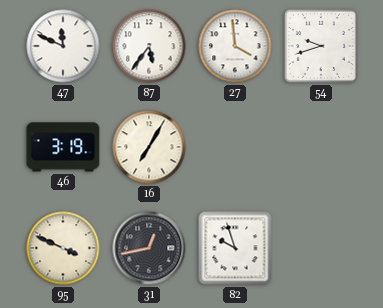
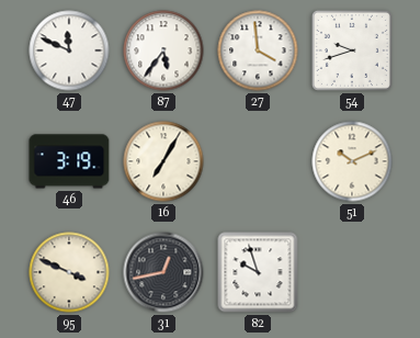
51: none -> 10:11
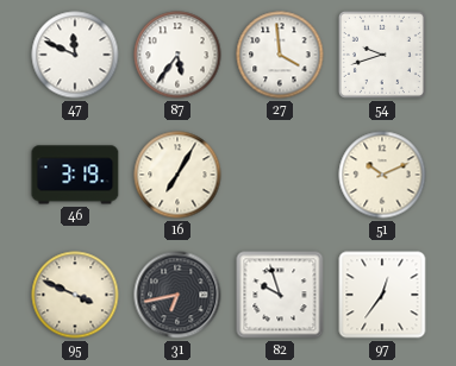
31: 12:43 -> 6:43
97: none -> 12:36
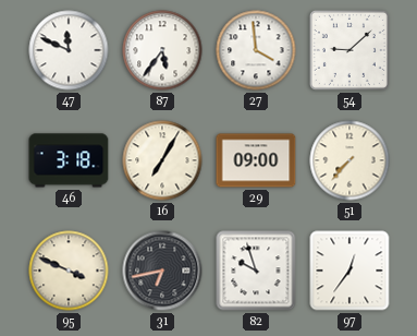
54: 9:42 -> 9:08
46: 3:19 -> 3:18
29: none -> 09:00
51: 10:11 -> 7:37
